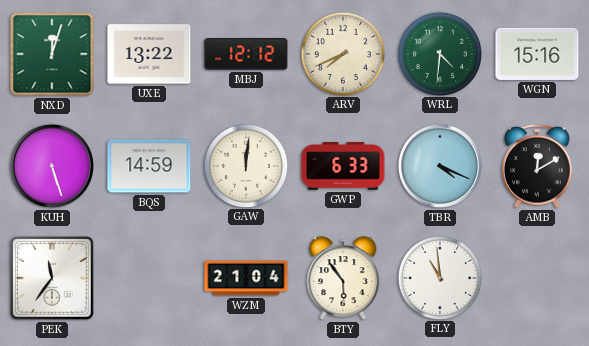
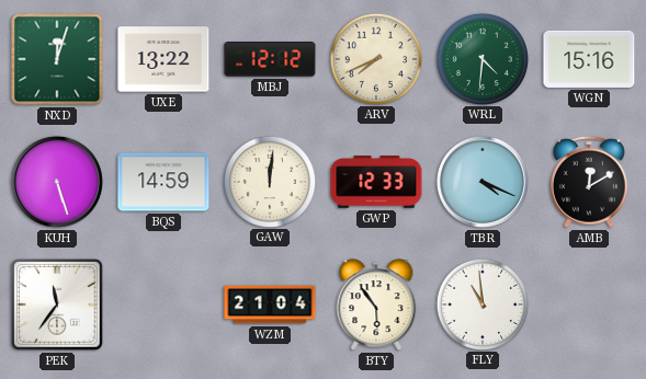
GWP: 6:33 -> 12:33
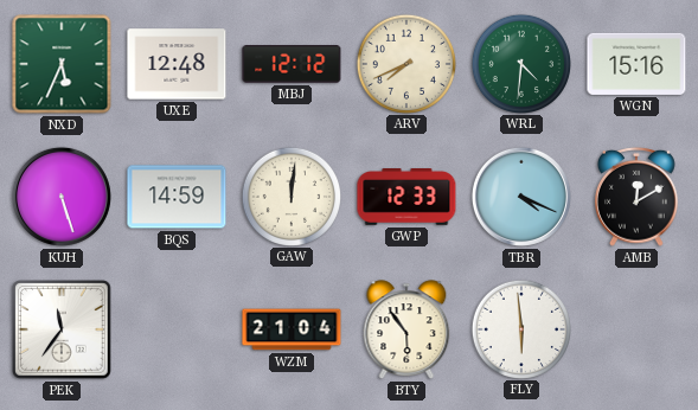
NXD: 12:03 -> 5:34
UXE: 13:22 -> 12:48
FLY: 10:59 -> 5:59
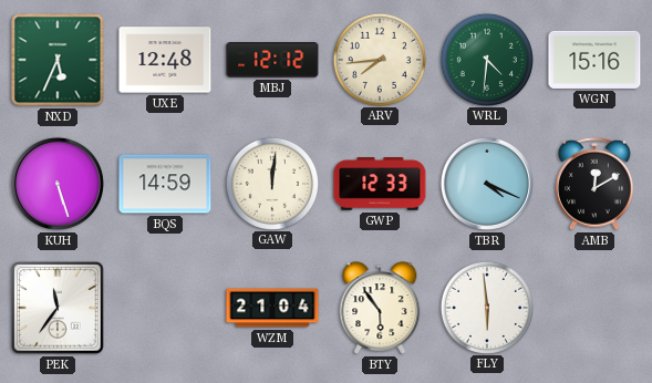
ARV: 7:41 -> 7:44
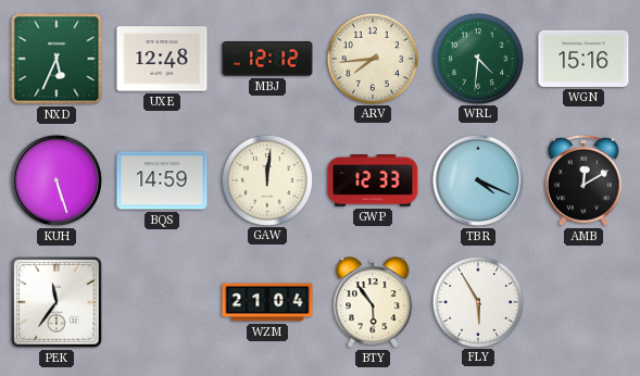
FLY: 5:59 -> 5:55
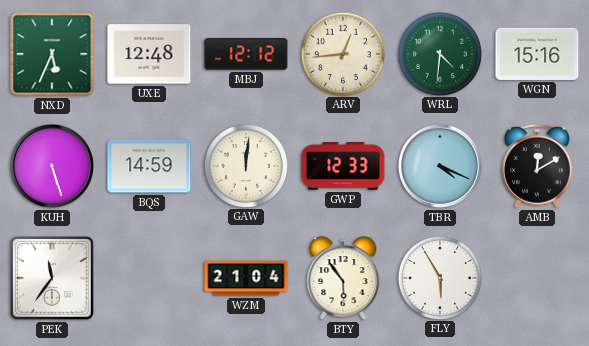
ARV: 7:44 -> 12:44
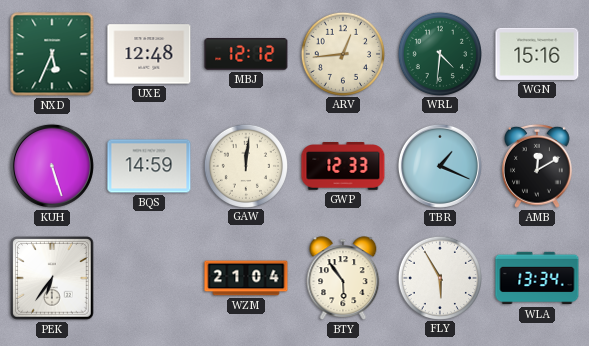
TBR: 4:19 -> 1:19
PEK: 11:36 -> 6:36
WLA: none -> 13:34
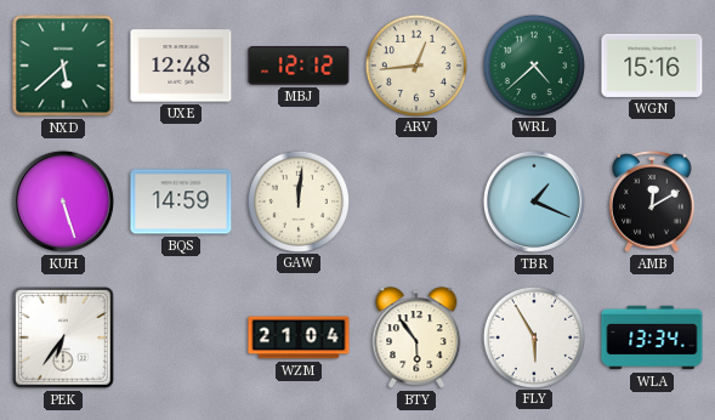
NXD: 5:34 -> 5:38
WRL: 4:31 -> 4:38
GWP: 12:33 -> none
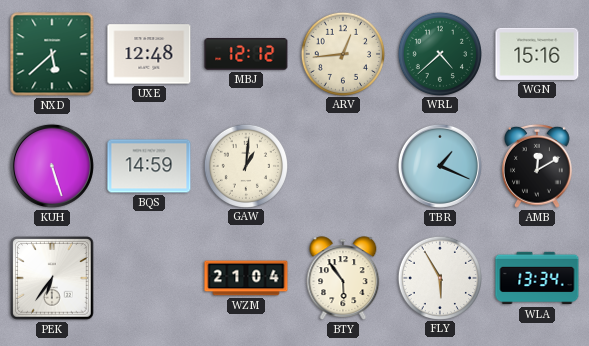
GAW: 12:01 -> 1:01
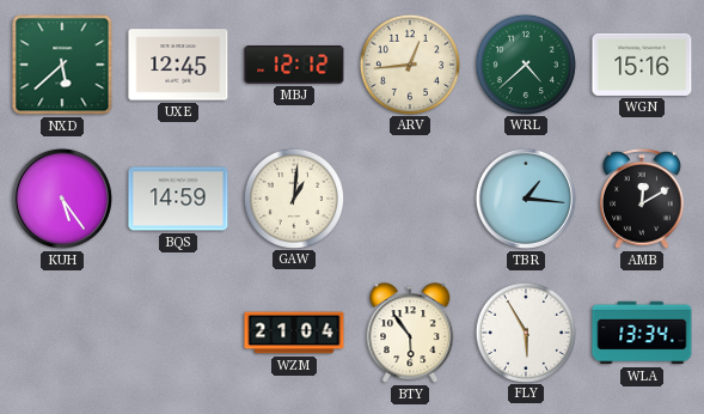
UXE: 12:48 -> 12:45
KUH: 5:27 -> 5:24
TBR: 1:19 -> 1:16
PEK: 6:36 -> none
